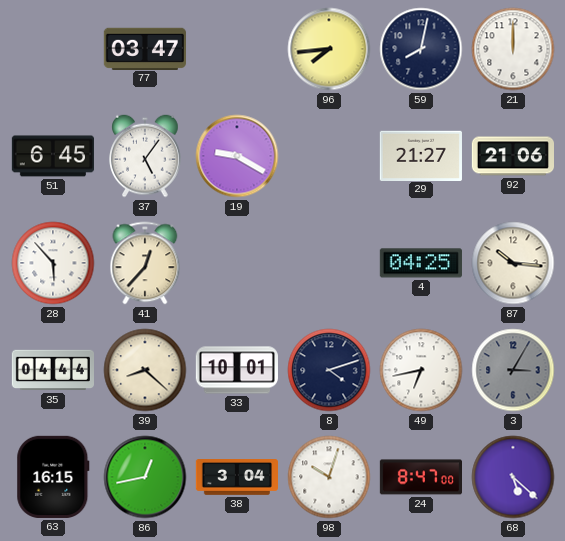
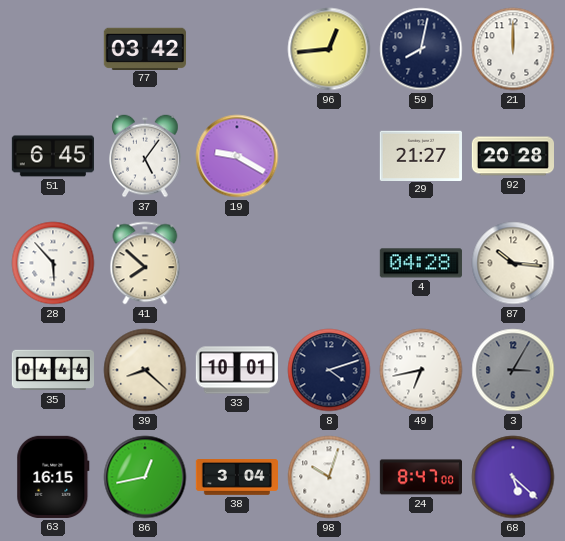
77: 03:47 -> 03:42
96: 7:44 -> 12:44
92: 21:06 -> 20:28
41: 12:37 -> 7:52
4: 04:25 -> 04:28
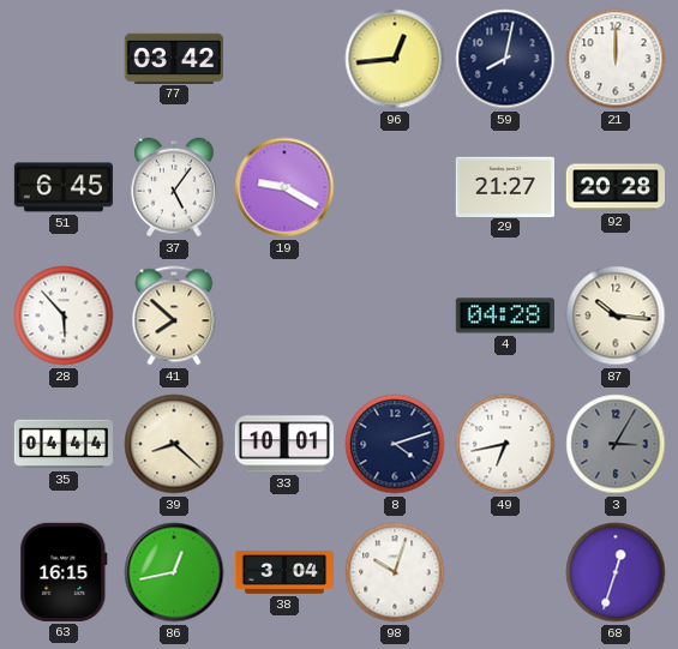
24: 8:47 -> none
68: 5:22 -> 12:33
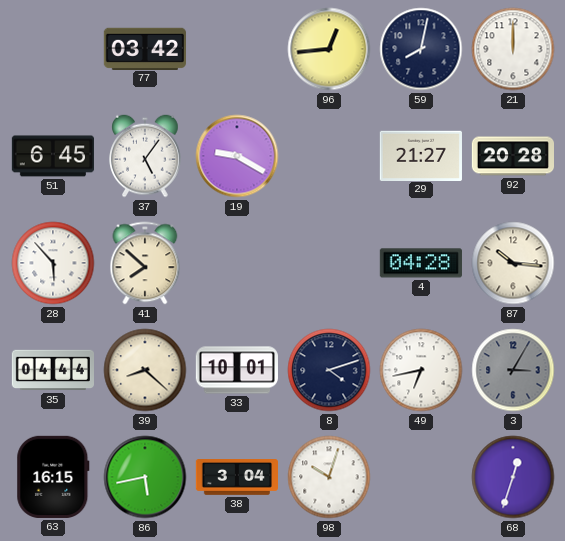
86: 12:43 -> 5:43
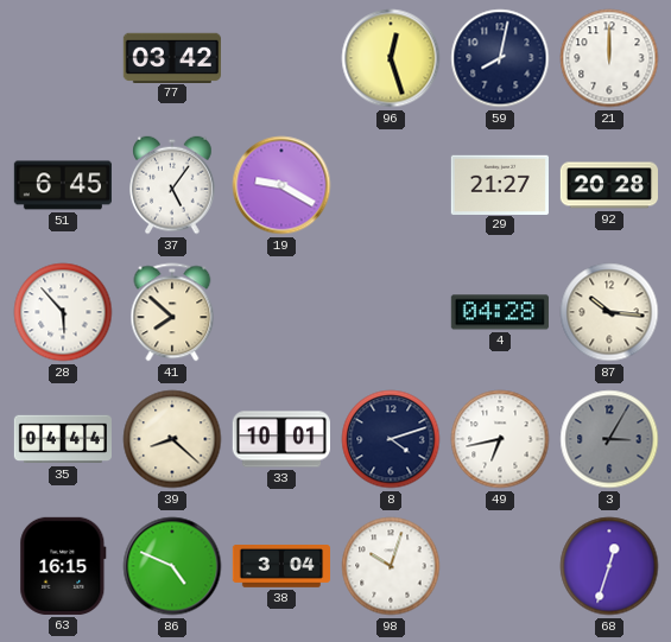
96: 12:44 -> 12:27
86: 5:43 -> 4:49
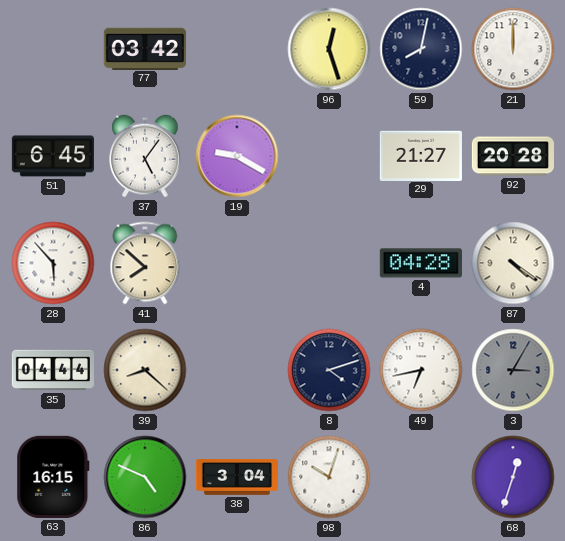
87: 10:16 -> 4:21
33: 10:01 -> none
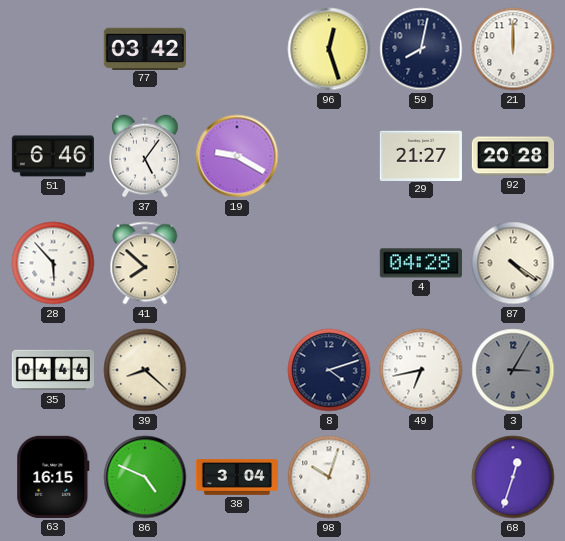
51: 6:45 -> 6:46
